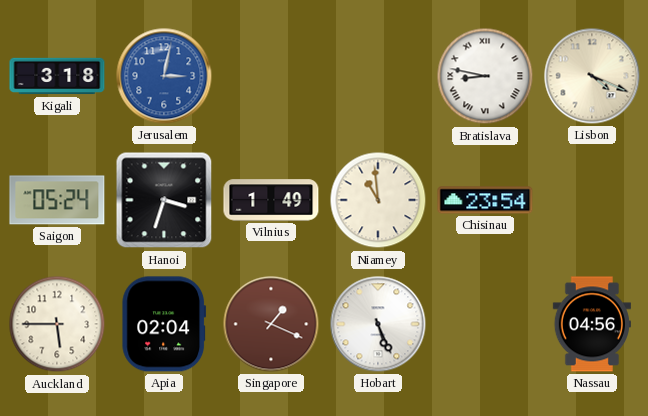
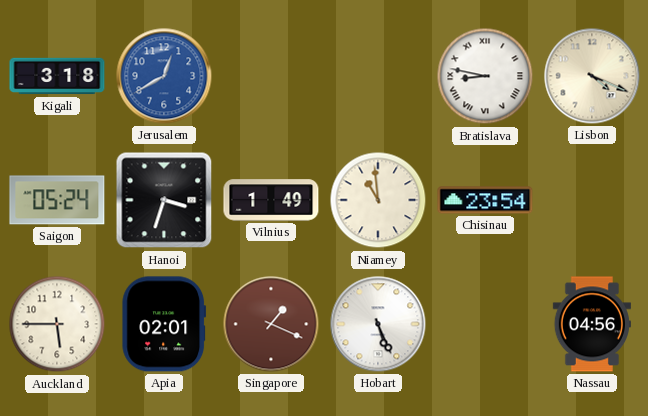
Jerusalem: 3:02 -> 12:40
Apia: 02:04 -> 02:01
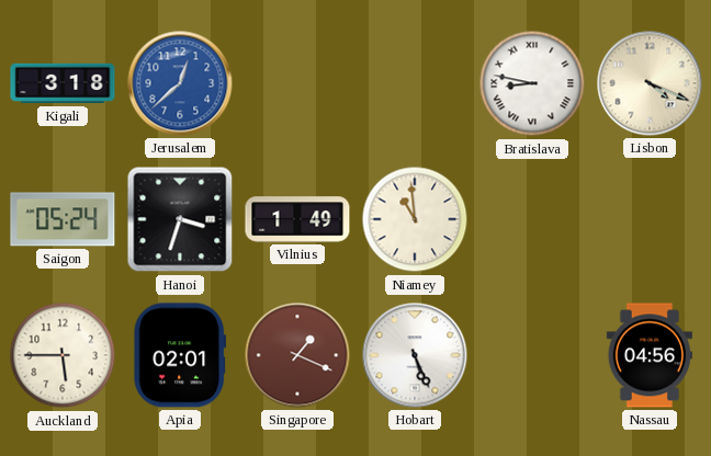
Jerusalem: 12:40 -> 12:38
Chisinau: 23:54 -> none
